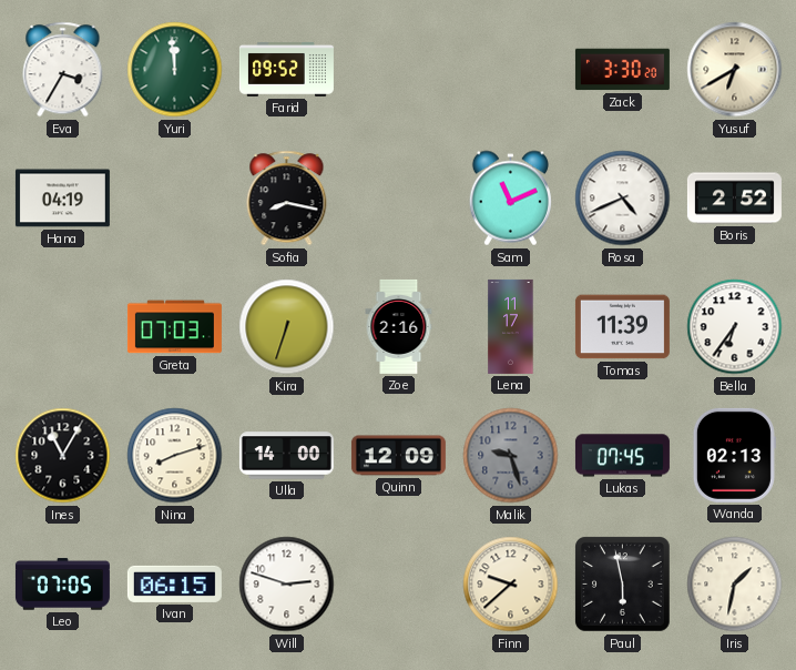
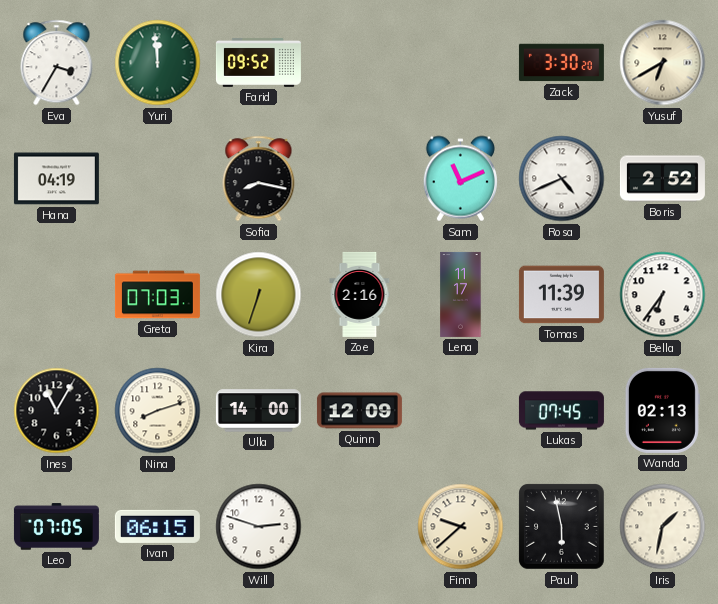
Malik: 9:27 -> none
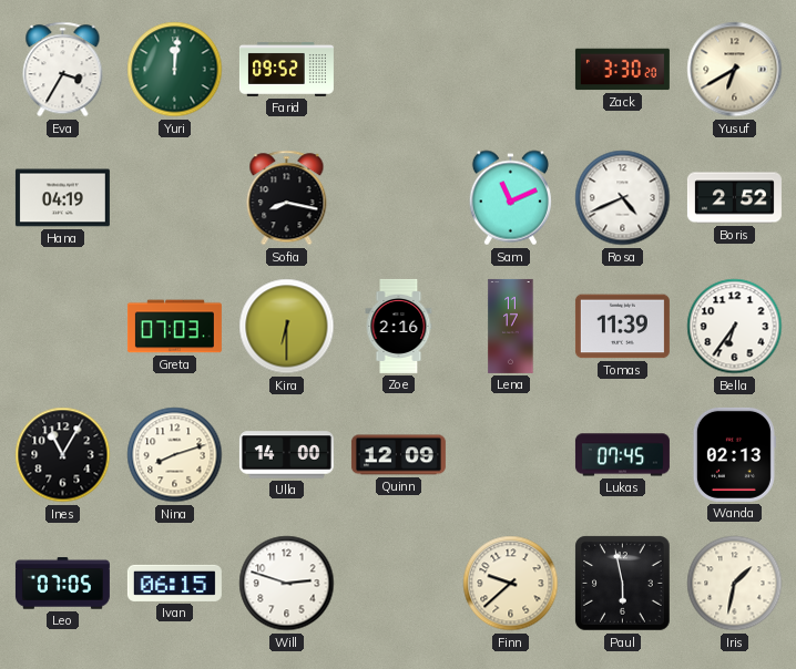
Yuri: 11:59 -> 12:01
Kira: 6:33 -> 6:30
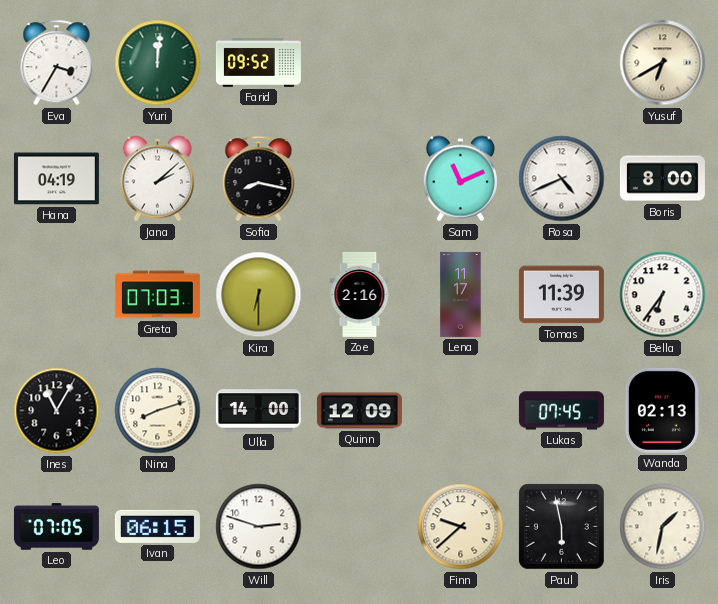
Zack: 3:30 -> none
Jana: none -> 2:08
Boris: 2:52 -> 8:00
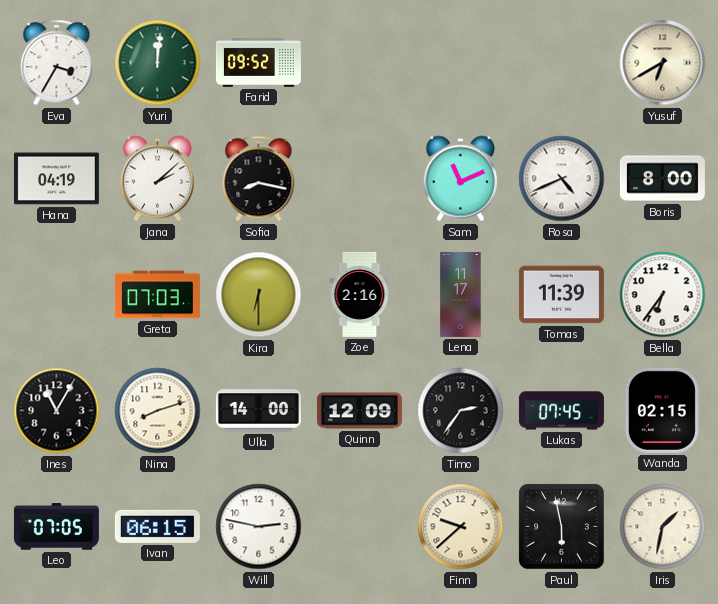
Timo: none -> 2:36
Wanda: 02:13 -> 02:15
Will: 2:48 -> 2:47
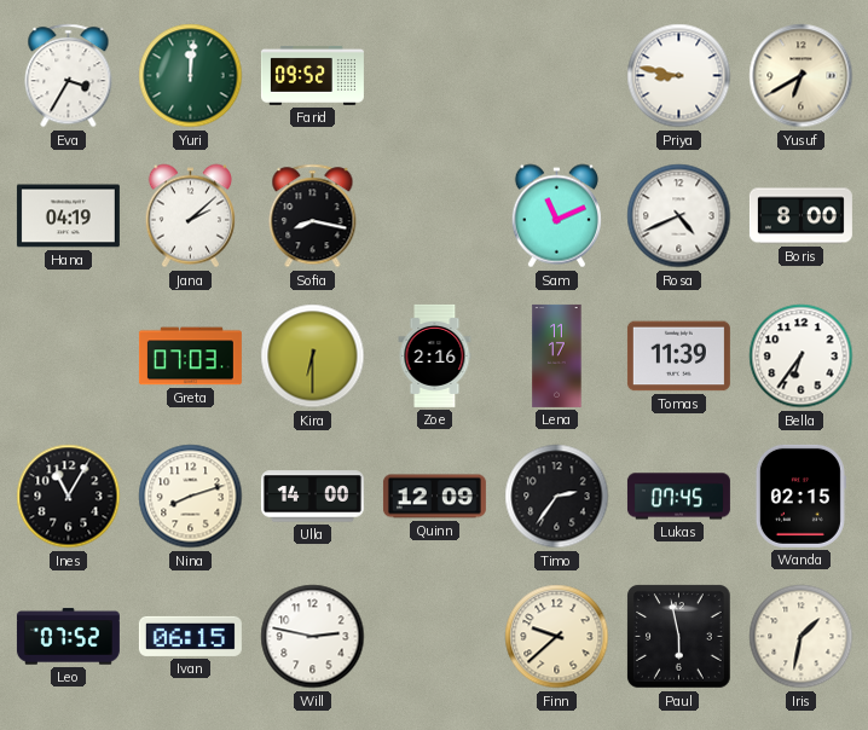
Priya: none -> 8:47
Leo: 07:05 -> 07:52
